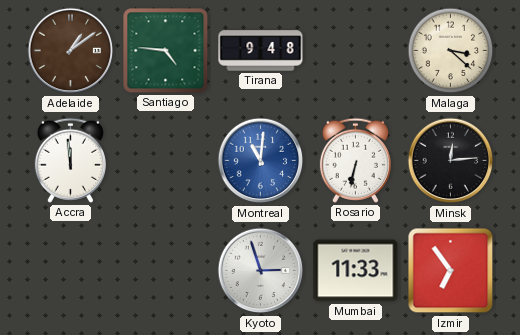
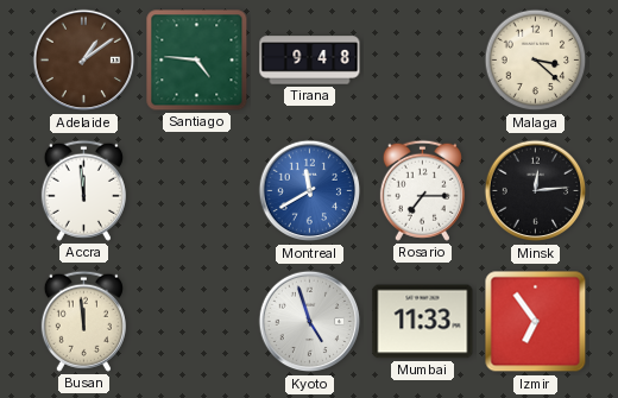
Montreal: 11:01 -> 11:40
Rosario: 6:32 -> 7:15
Busan: none -> 11:59
Kyoto: 2:57 -> 4:57
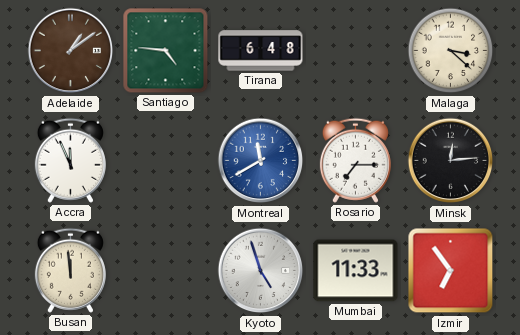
Tirana: 9:48 -> 6:48
Accra: 11:59 -> 11:56
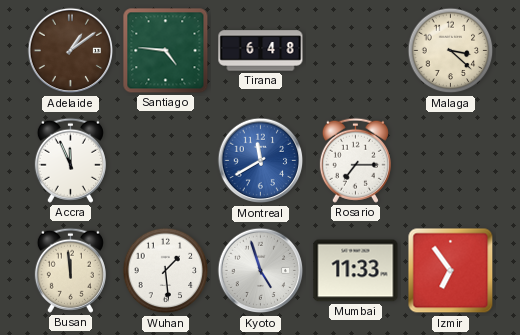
Minsk: 12:14 -> none
Wuhan: none -> 1:29
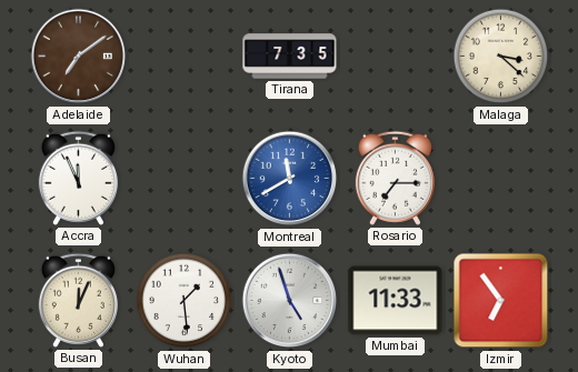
Adelaide: 1:09 -> 7:09
Santiago: 4:46 -> none
Tirana: 6:48 -> 7:35
Busan: 11:59 -> 12:04
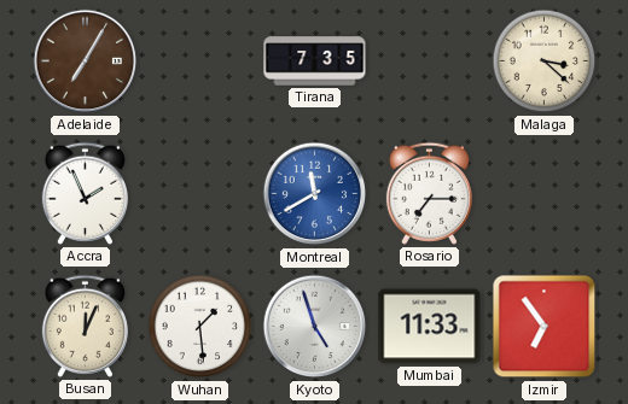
Adelaide: 7:09 -> 7:05
Accra: 11:56 -> 1:56
